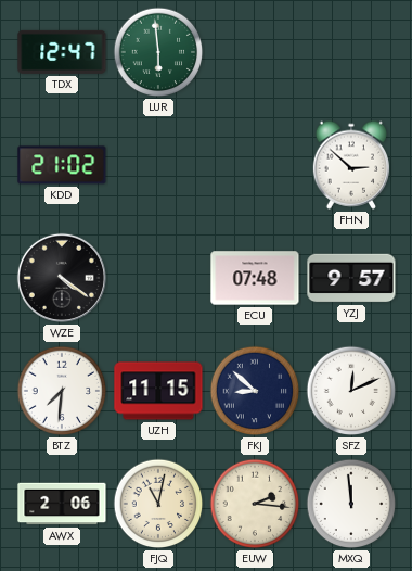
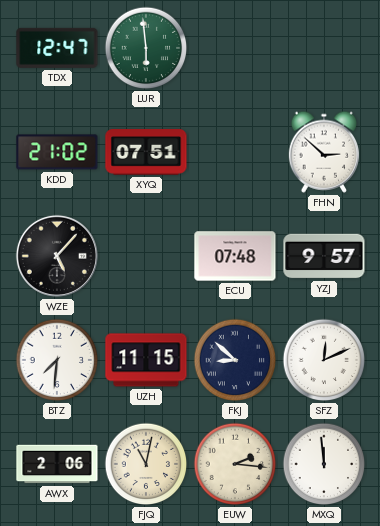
XYQ: none -> 07:51
WZE: 4:21 -> 5:07
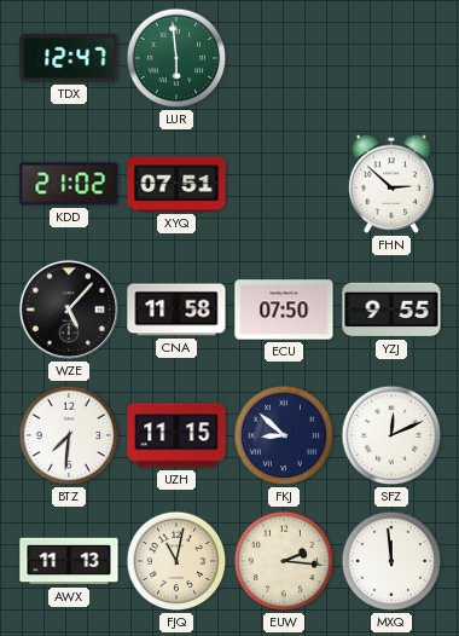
CNA: none -> 11:58
ECU: 07:48 -> 07:50
YZJ: 9:57 -> 9:55
AWX: 2:06 -> 11:13
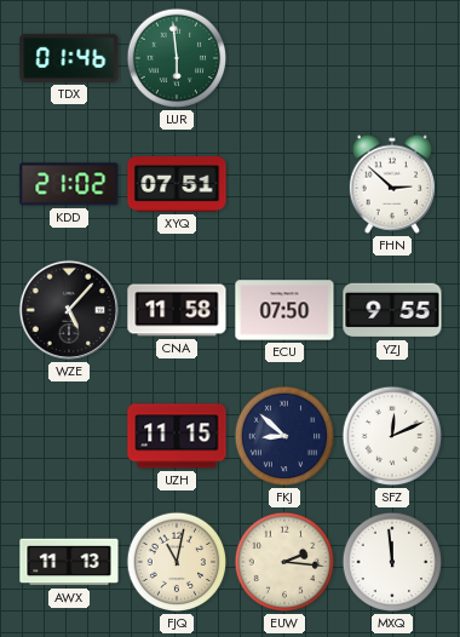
TDX: 12:47 -> 01:46
BTZ: 7:31 -> none
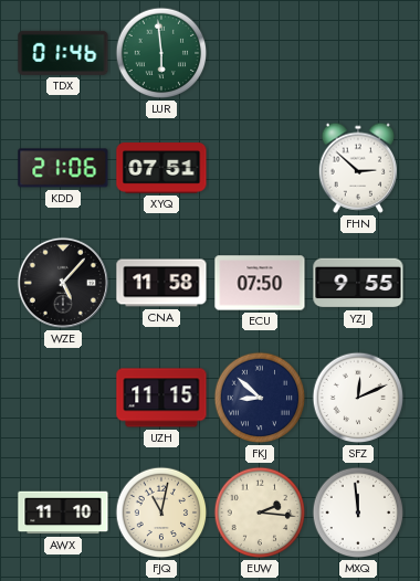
KDD: 21:02 -> 21:06
AWX: 11:13 -> 11:10
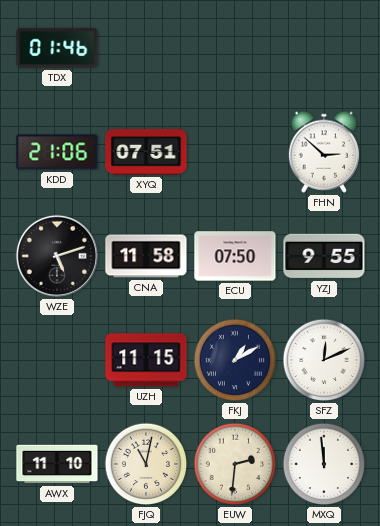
LUR: 5:59 -> none
WZE: 5:07 -> 5:12
FKJ: 8:52 -> 1:10
EUW: 2:16 -> 2:31
